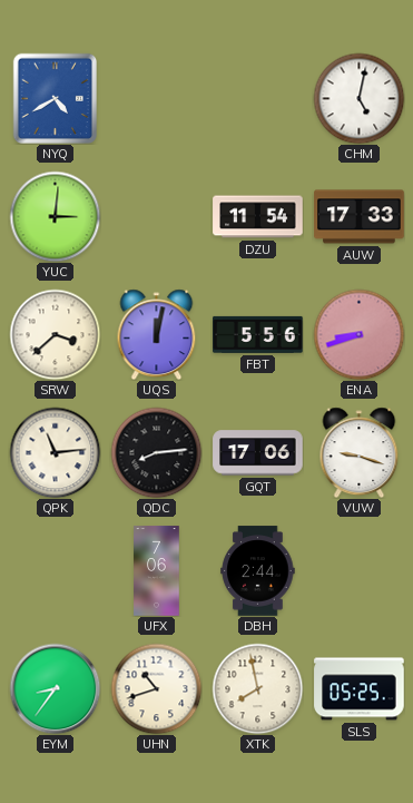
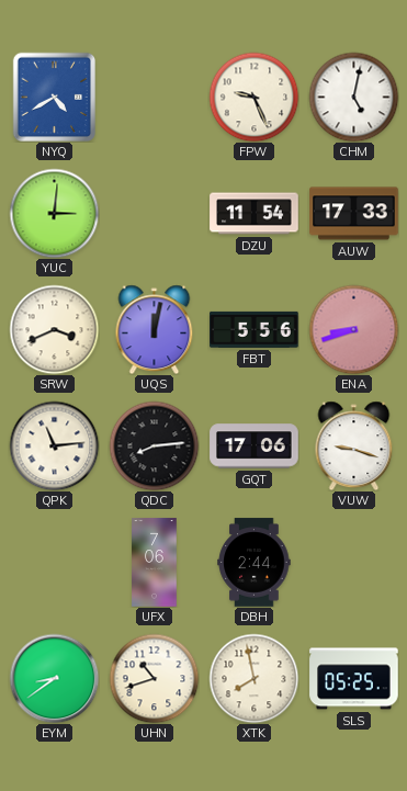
FPW: none -> 9:26
SRW: 3:38 -> 3:41
EYM: 8:36 -> 8:39
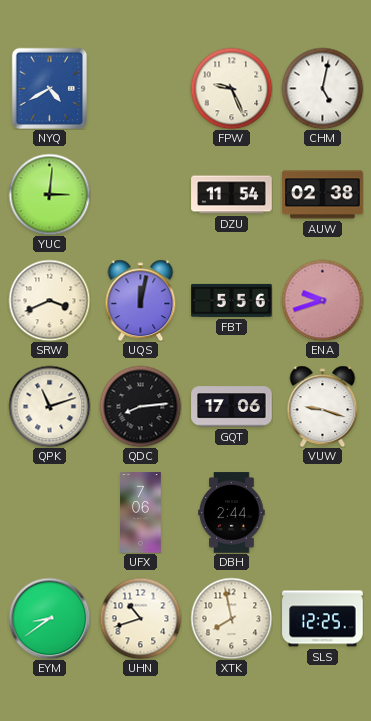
AUW: 17:33 -> 02:38
ENA: 8:42 -> 9:42
QPK: 11:14 -> 11:12
SLS: 05:25 -> 12:25
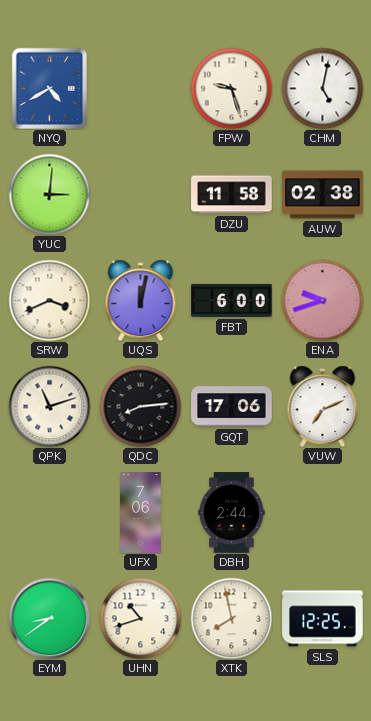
FPW: 9:26 -> 9:27
DZU: 11:54 -> 11:58
FBT: 5:56 -> 6:00
VUW: 9:18 -> 7:11
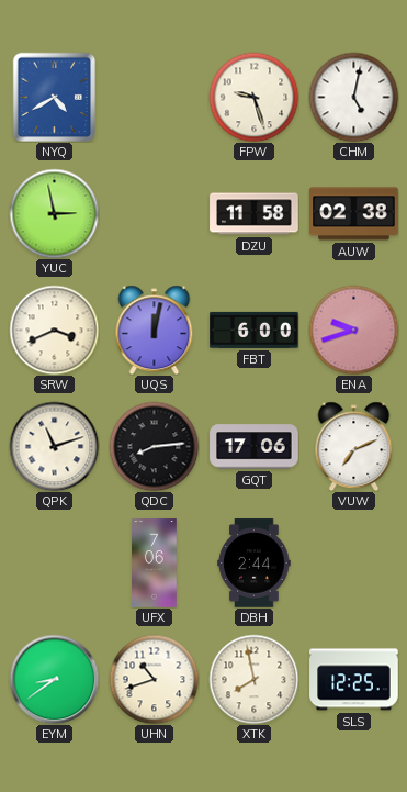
YUC: 3:01 -> 2:58
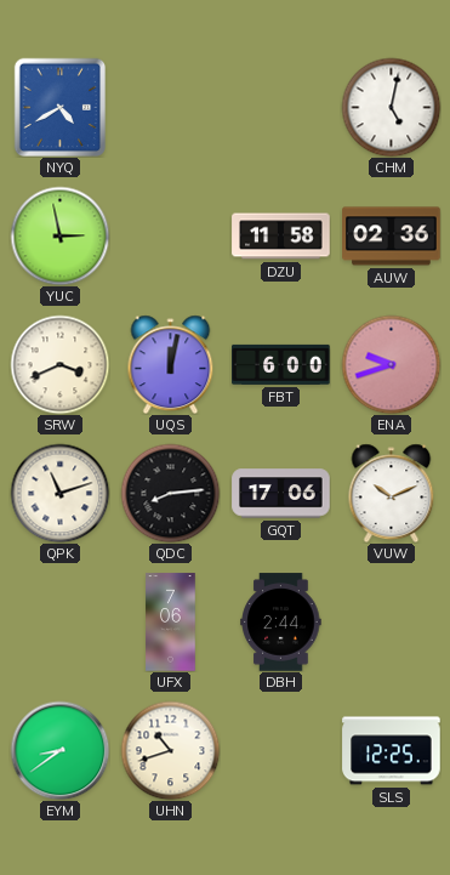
FPW: 9:27 -> none
AUW: 02:38 -> 02:36
VUW: 7:11 -> 10:11
XTK: 7:58 -> none
